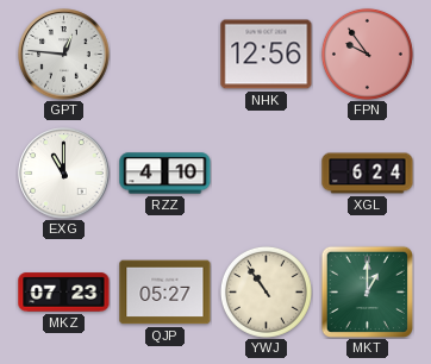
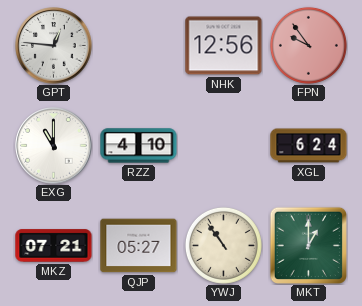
MKZ: 07:23 -> 07:21
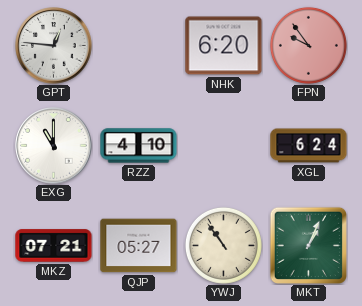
NHK: 12:56 -> 6:20
MKT: 1:00 -> 1:04
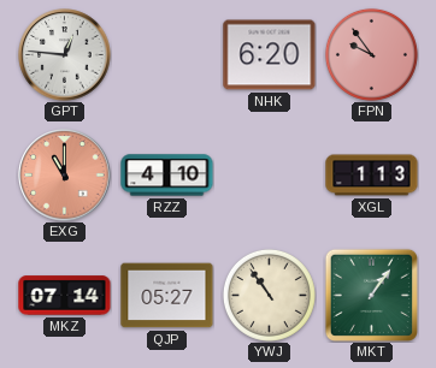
EXG dial: white -> salmon
XGL: 6:24 -> 1:13
MKZ: 07:21 -> 07:14
MKT: 1:04 -> 1:06
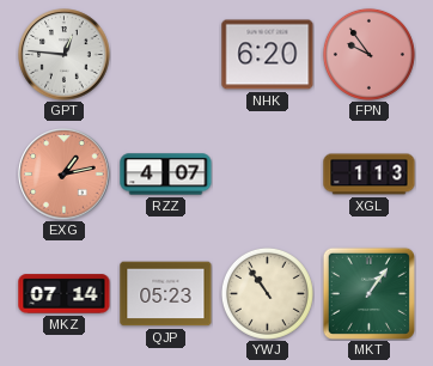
EXG: 11:00 -> 1:13
RZZ: 4:10 -> 4:07
QJP: 05:27 -> 05:23
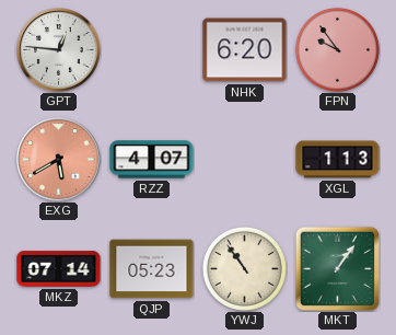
EXG: 1:13 -> 5:40
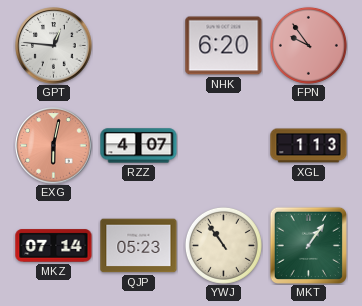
EXG: 5:40 -> 6:02
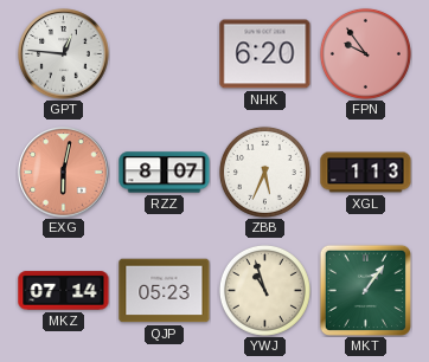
RZZ: 4:07 -> 8:07
ZBB: none -> 5:34
YWJ: 10:54 -> 10:57
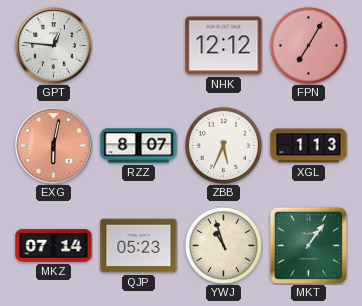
NHK: 6:20 -> 12:12
FPN: 9:54 -> 7:05
